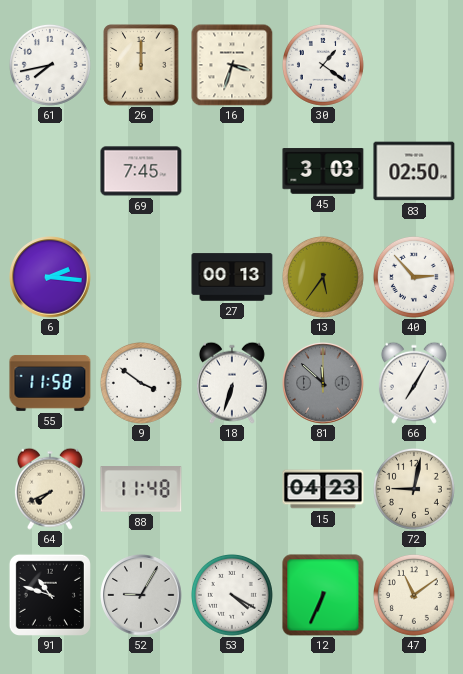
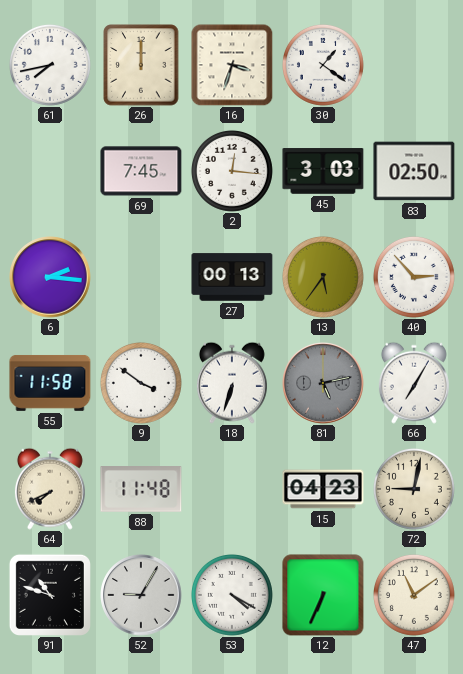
2: none -> 12:16
81: 11:52 -> 5:13
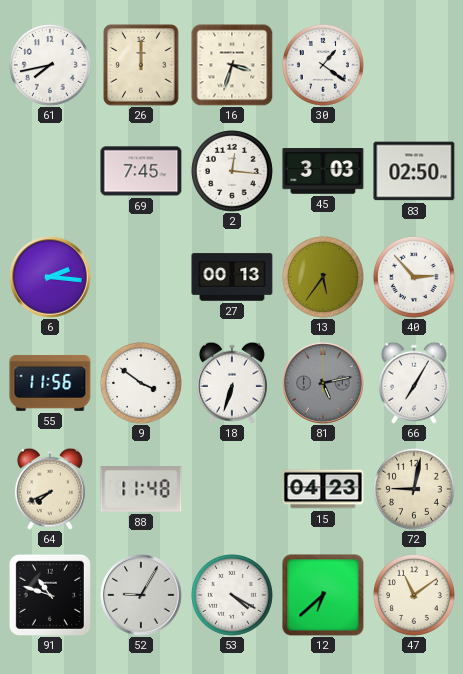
55: 11:58 -> 11:56
12: 6:34 -> 6:38
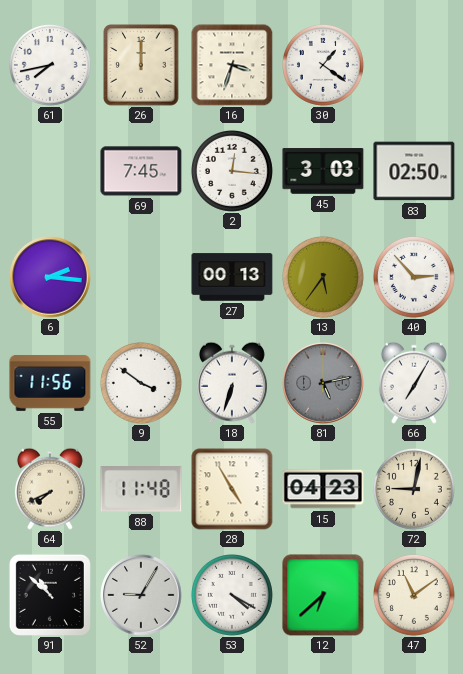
28: none -> 4:55
91: 10:48 -> 10:52
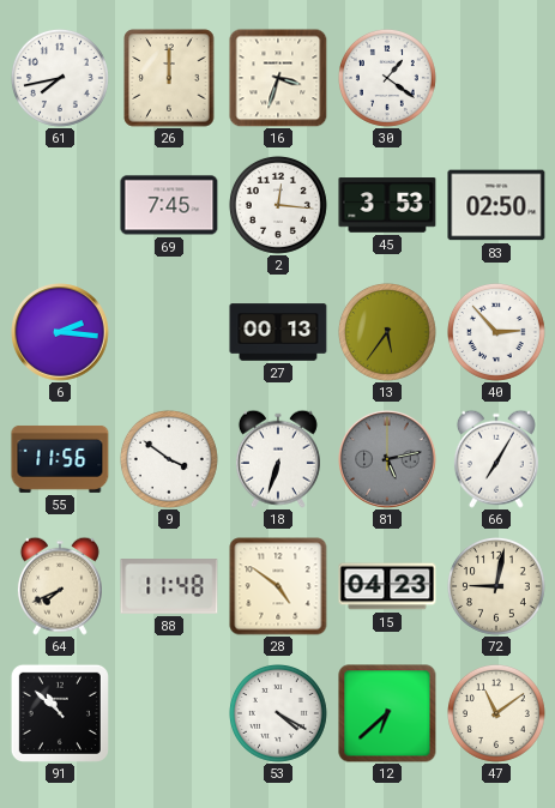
45: 3:03 -> 3:53
28: 4:55 -> 4:51
52: 9:05 -> none
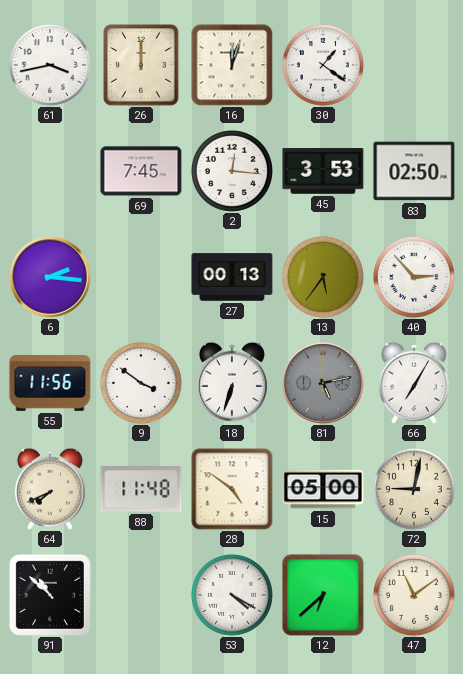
61: 7:43 -> 3:43
16: 3:33 -> 12:03
15: 04:23 -> 05:00
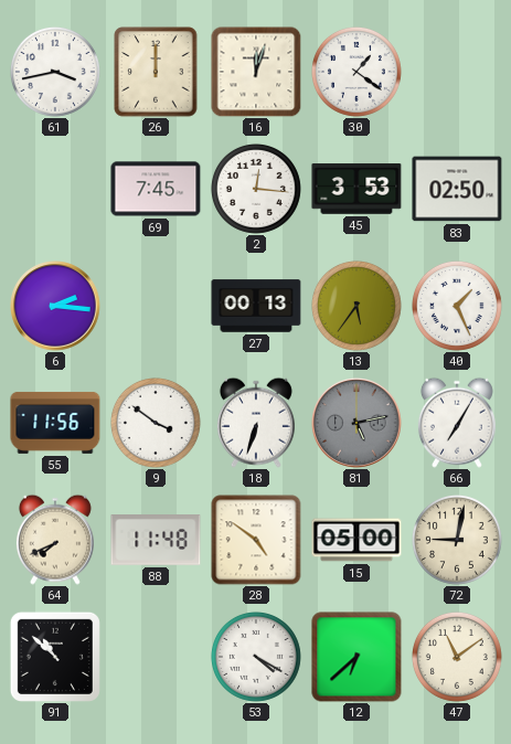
40: 2:53 -> 1:26
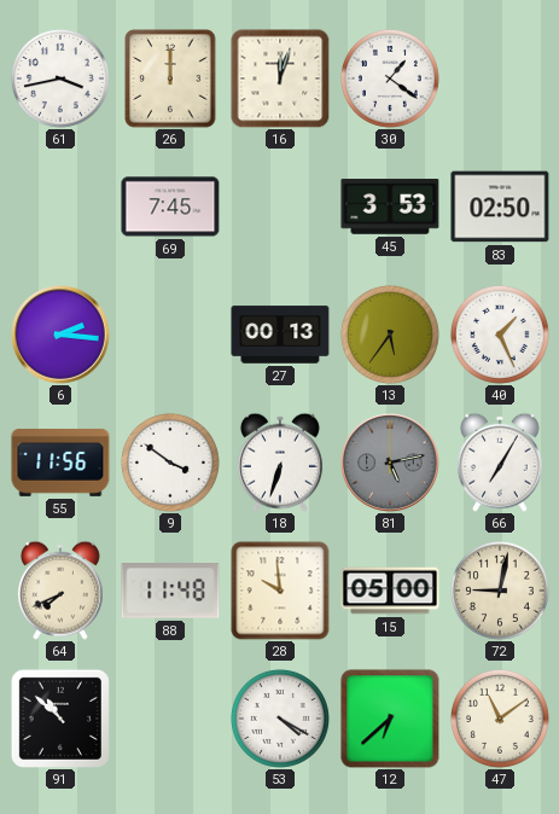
2: 12:16 -> none
28: 4:51 -> 9:59
